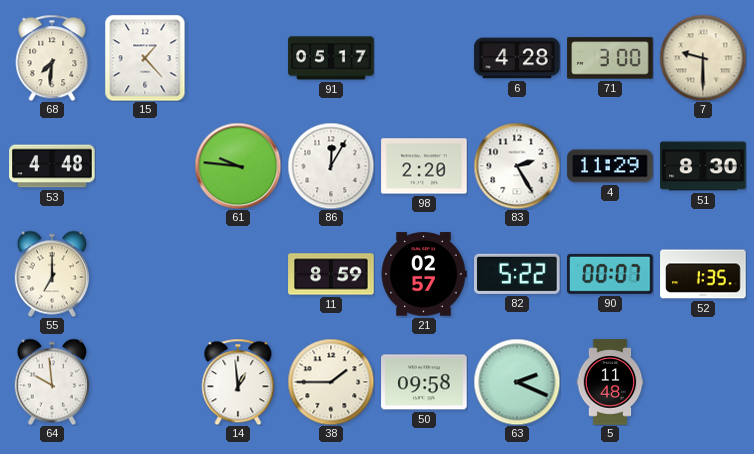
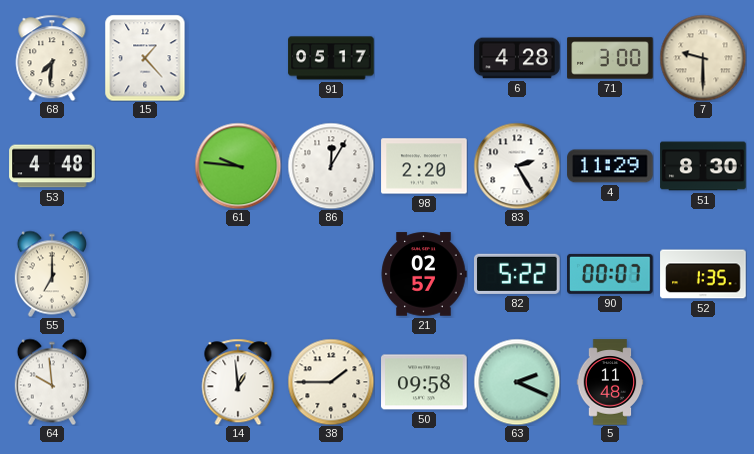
11: 8:59 -> none
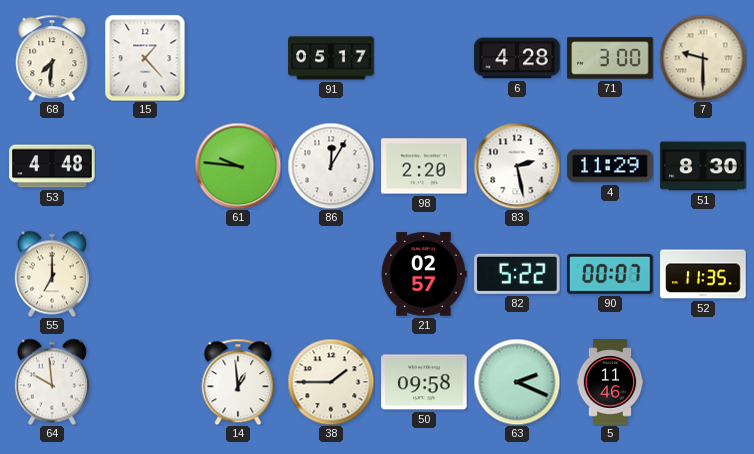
83: 2:25 -> 2:28
52: 1:35 -> 11:35
5: 11:48 -> 11:46
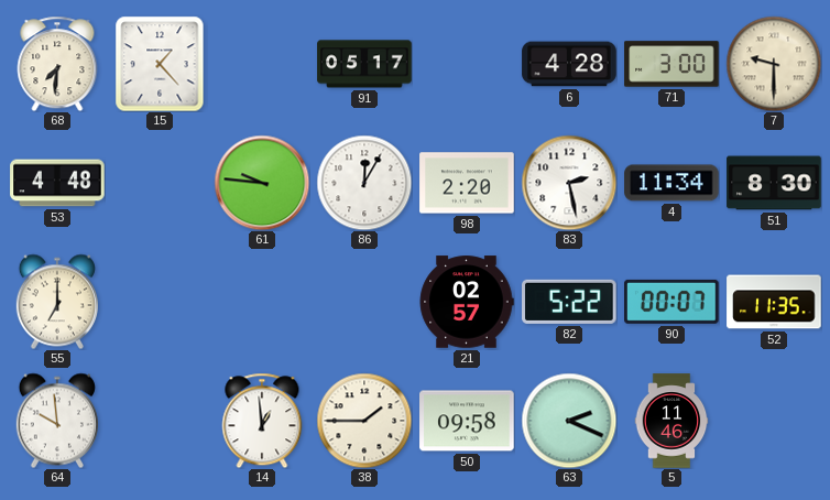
4: 11:29 -> 11:34
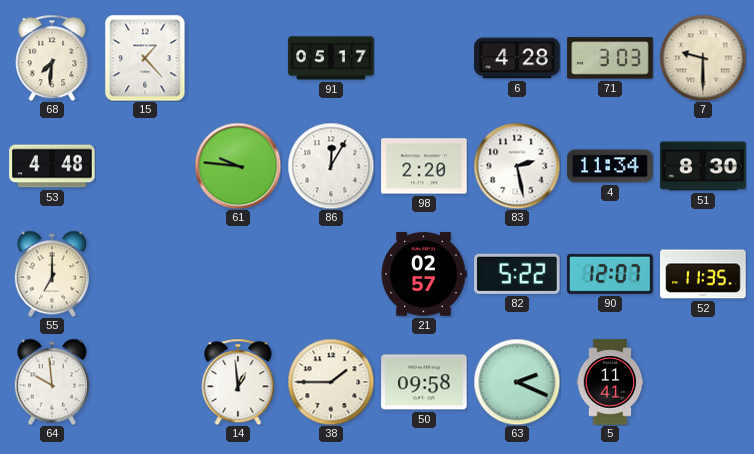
71: 3:00 -> 3:03
90: 00:07 -> 12:07
5: 11:46 -> 11:41
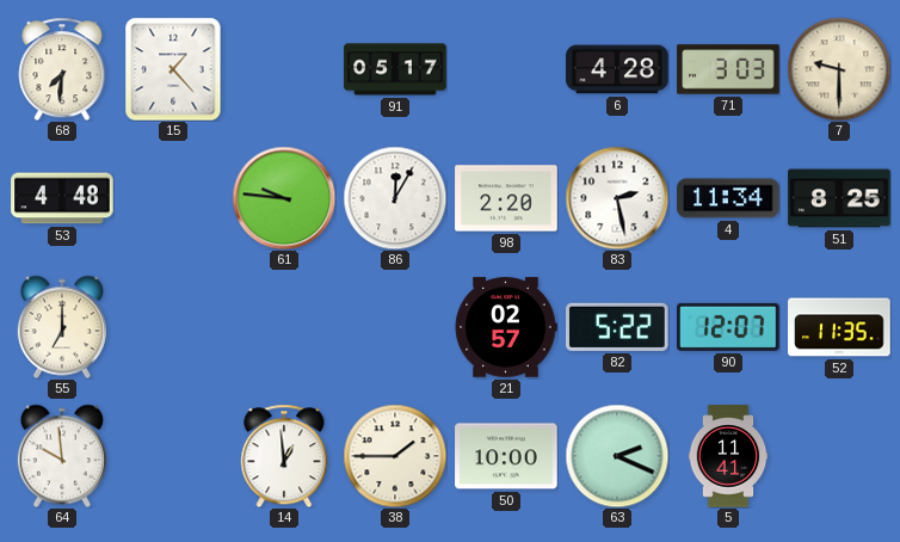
51: 8:30 -> 8:25
50: 09:58 -> 10:00
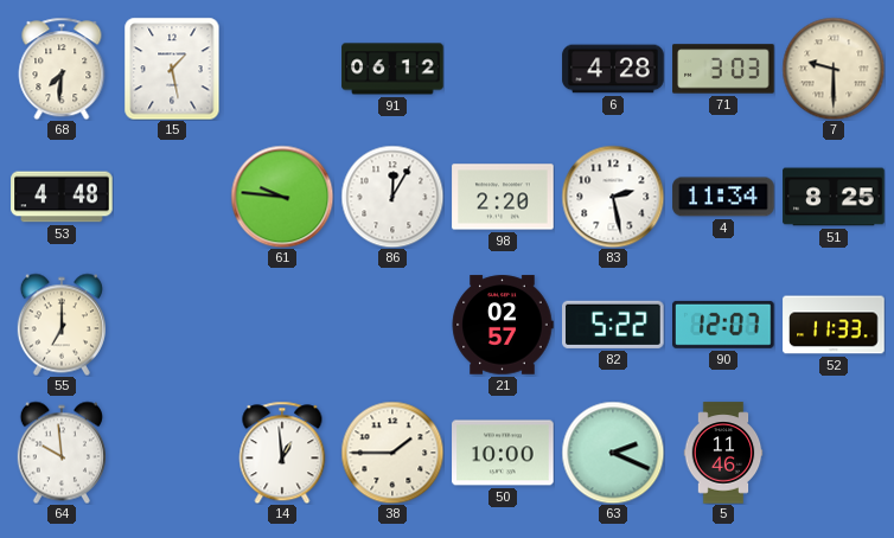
15: 1:23 -> 1:28
91: 05:17 -> 06:12
52: 11:35 -> 11:33
5: 11:41 -> 11:46
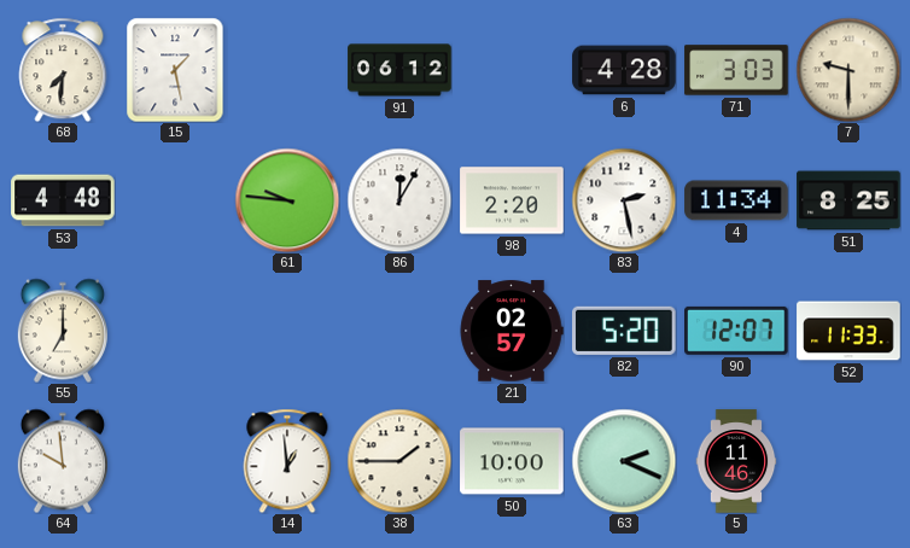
82: 5:22 -> 5:20
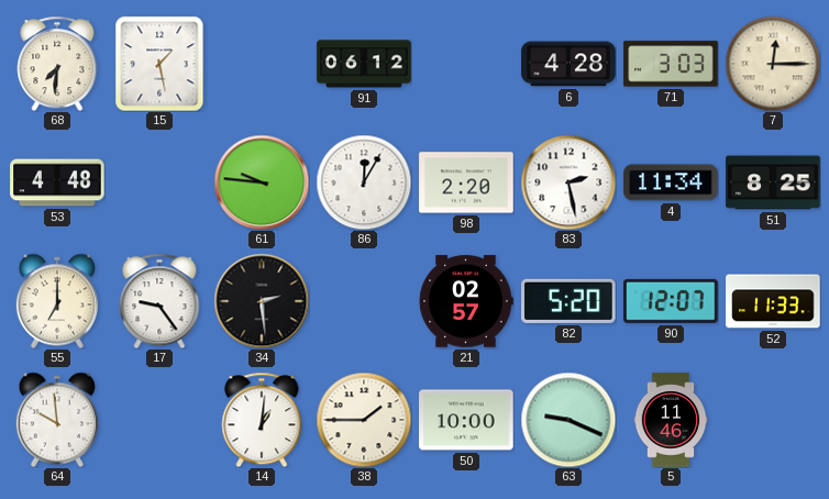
7: 9:30 -> 12:15
17: none -> 9:24
34: none -> 2:29
14: 12:59 -> 1:01
63: 2:19 -> 9:19
